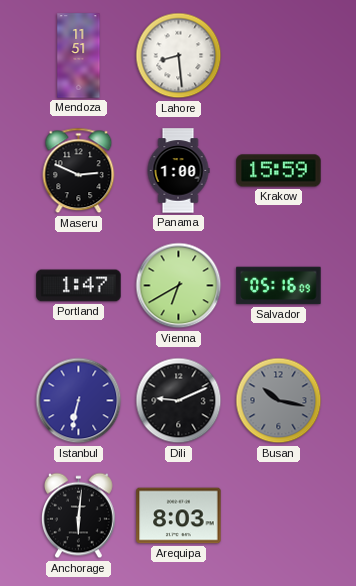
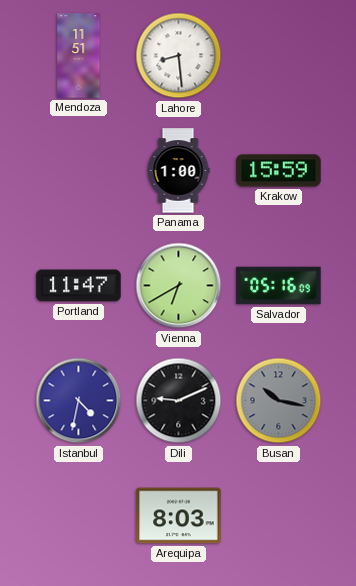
Maseru: 2:49 -> none
Portland: 1:47 -> 11:47
Istanbul: 6:32 -> 4:32
Anchorage: 6:01 -> none
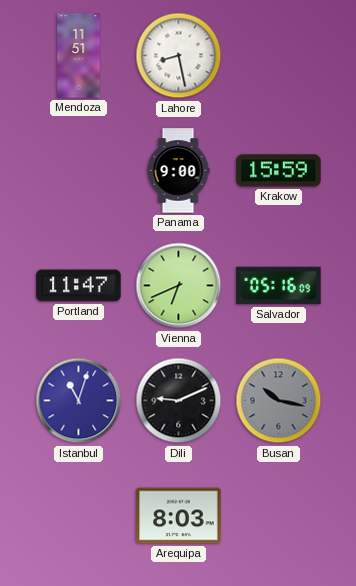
Lahore: 8:29 -> 8:28
Panama: 1:00 -> 9:00
Vienna: 6:40 -> 6:41
Istanbul: 4:32 -> 11:03
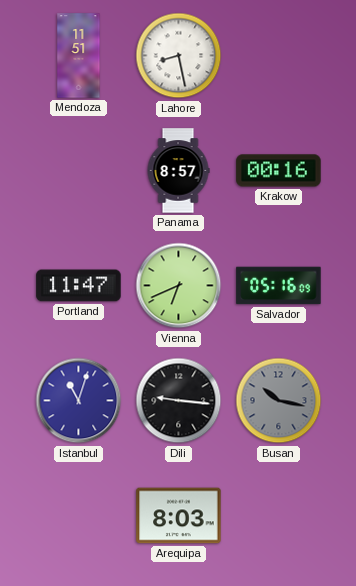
Panama: 9:00 -> 8:57
Krakow: 15:59 -> 00:16
Dili: 9:11 -> 9:16
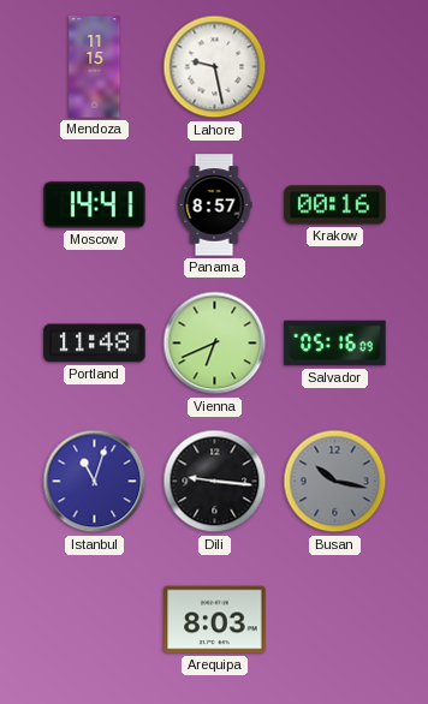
Mendoza: 11:51 -> 11:15
Lahore: 8:28 -> 9:28
Moscow: none -> 14:41
Portland: 11:47 -> 11:48
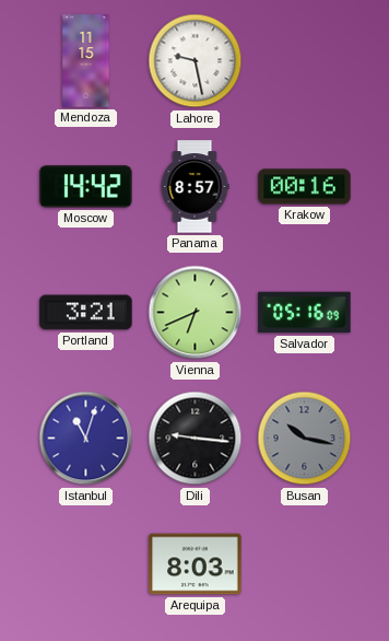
Moscow: 14:41 -> 14:42
Portland: 11:48 -> 3:21
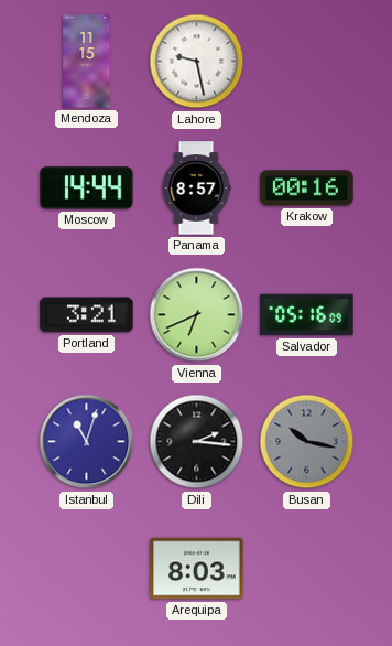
Moscow: 14:42 -> 14:44
Dili: 9:16 -> 2:16
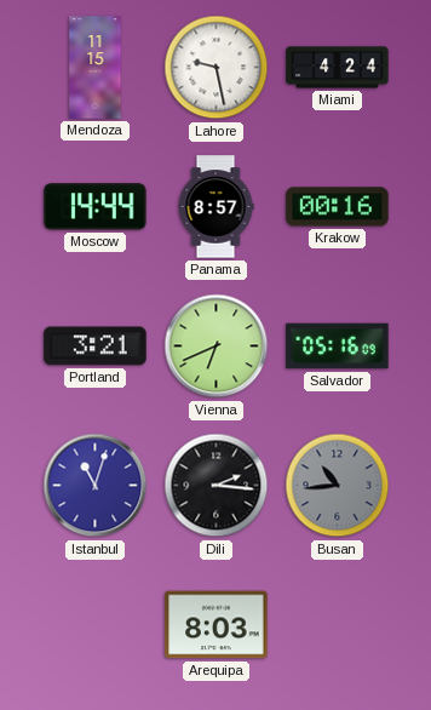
Miami: none -> 4:24
Busan: 10:17 -> 10:44
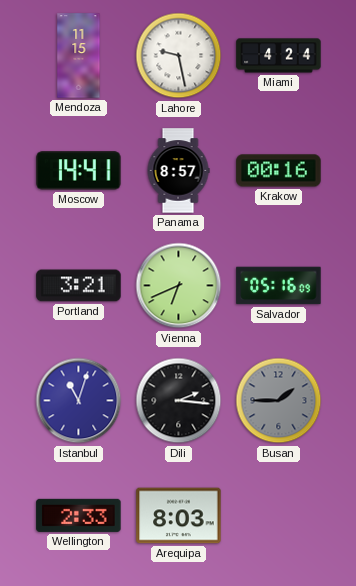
Moscow: 14:44 -> 14:41
Busan: 10:44 -> 1:45
Wellington: none -> 2:33
